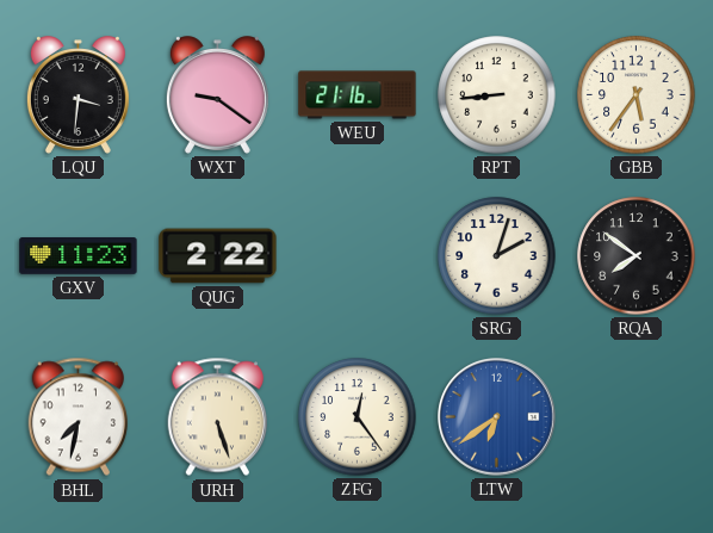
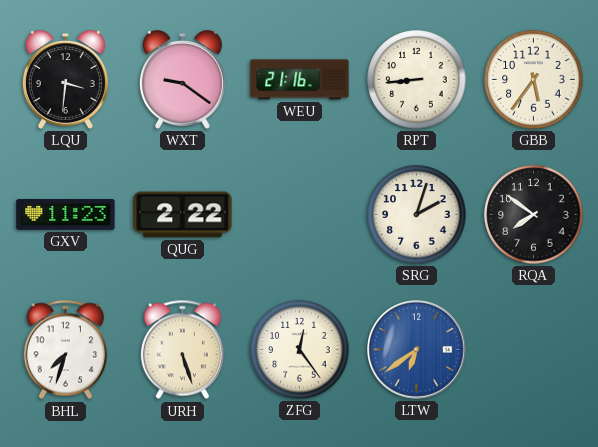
BHL: 7:32 -> 7:33
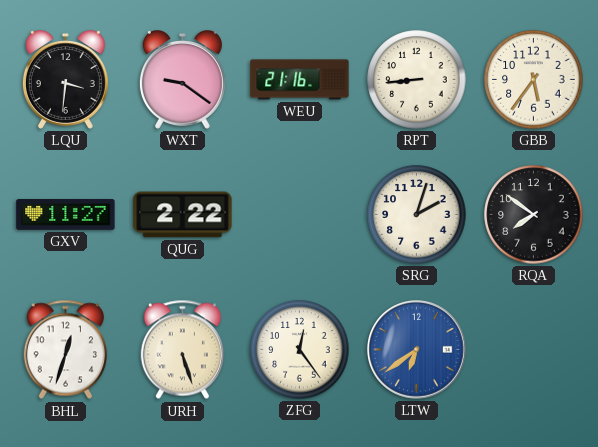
GXV: 11:23 -> 11:27
BHL: 7:33 -> 12:33
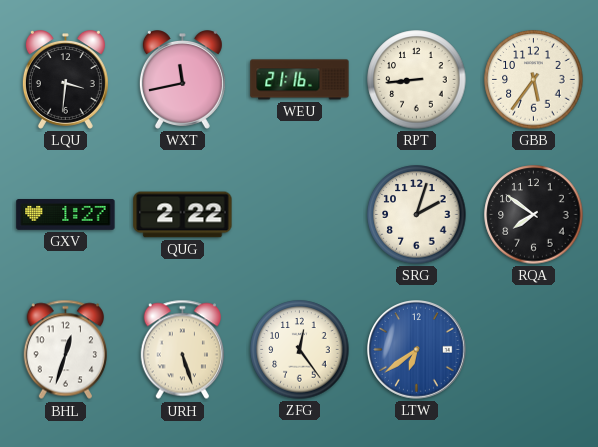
WXT: 9:21 -> 11:43
GXV: 11:27 -> 1:27
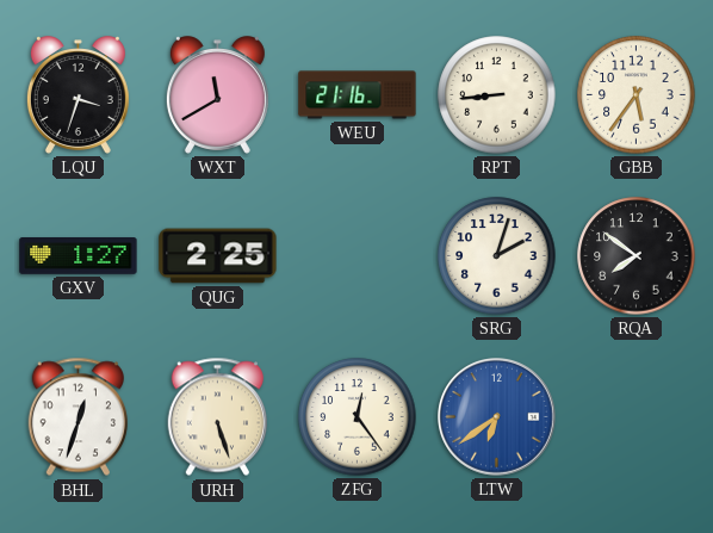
LQU: 3:31 -> 3:33
WXT: 11:43 -> 11:40
QUG: 2:22 -> 2:25
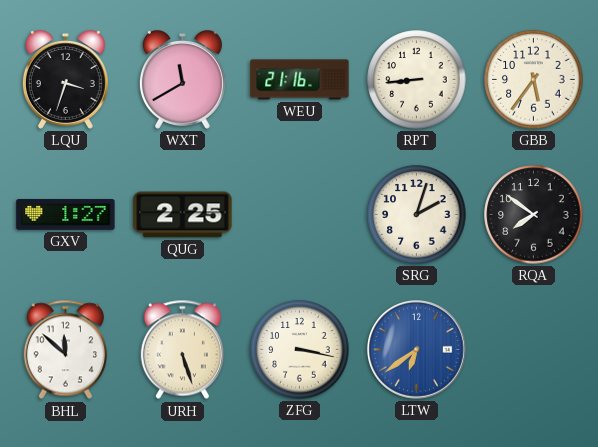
BHL: 12:33 -> 11:52
ZFG: 12:24 -> 3:17
